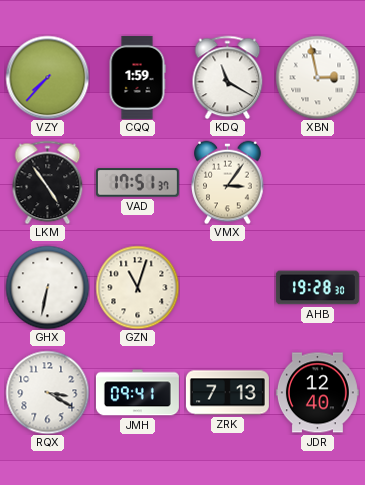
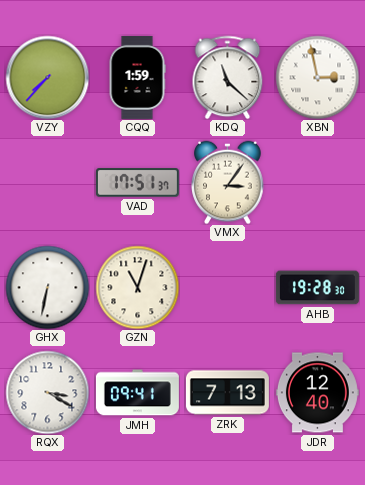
KDQ: 11:20 -> 11:22
LKM: 4:54 -> none
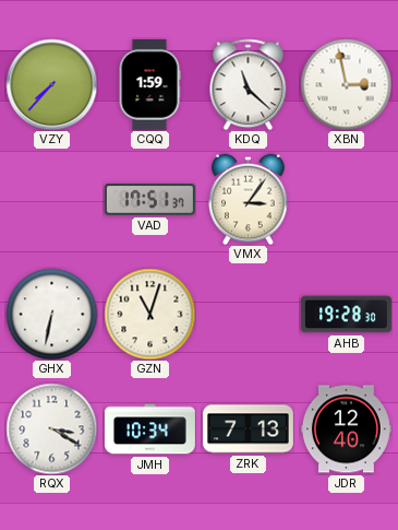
JMH: 09:41 -> 10:34
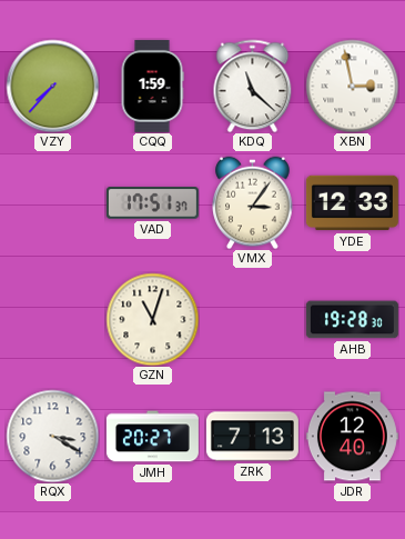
YDE: none -> 12:33
GHX: 6:32 -> none
JMH: 10:34 -> 20:27
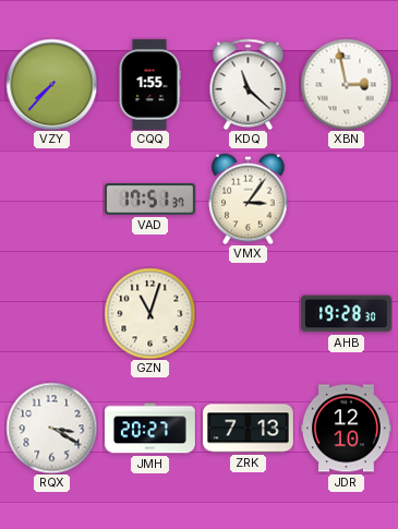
CQQ: 1:59 -> 1:55
YDE: 12:33 -> none
JDR: 12:40 -> 12:10
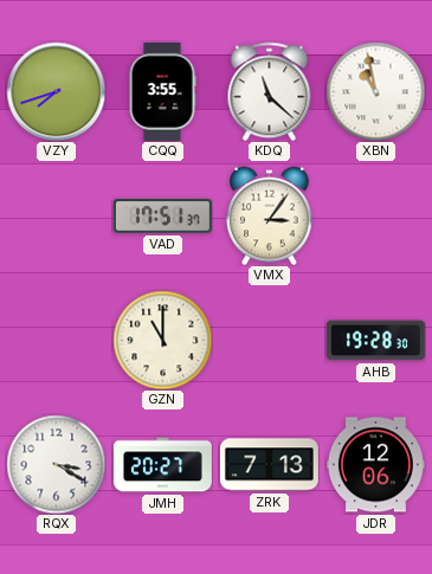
VZY: 7:37 -> 7:42
CQQ: 1:55 -> 3:55
XBN: 2:58 -> 10:58
GZN: 11:03 -> 11:00
JDR: 12:10 -> 12:06
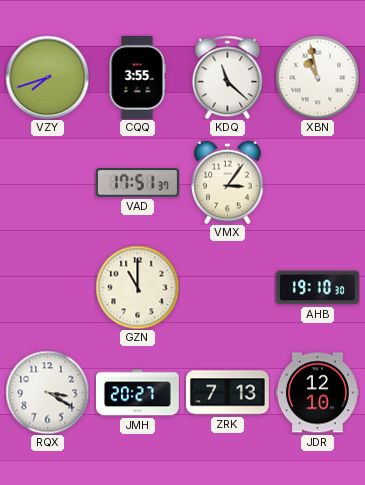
AHB: 19:28 -> 19:10
JDR: 12:06 -> 12:10
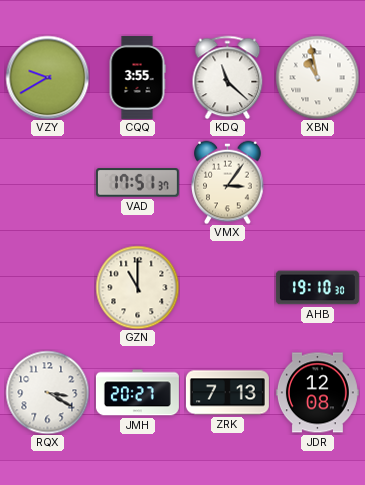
VZY: 7:42 -> 9:40
JDR: 12:10 -> 12:08
